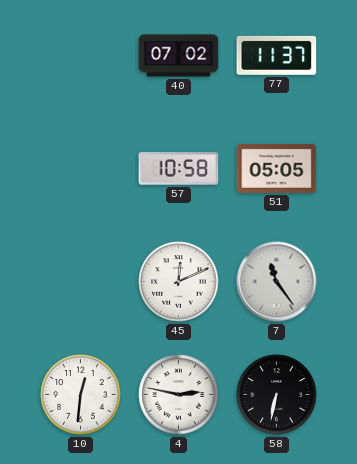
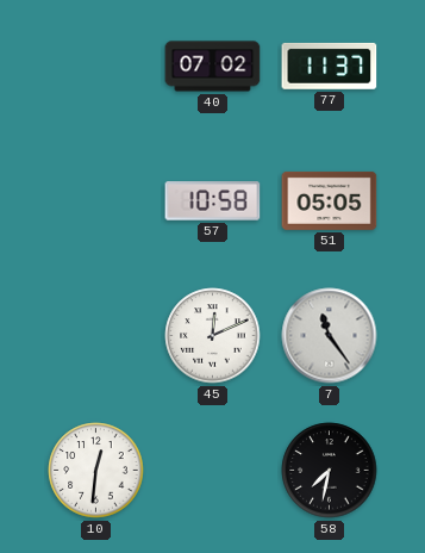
4: 2:47 -> none
58: 6:32 -> 7:32
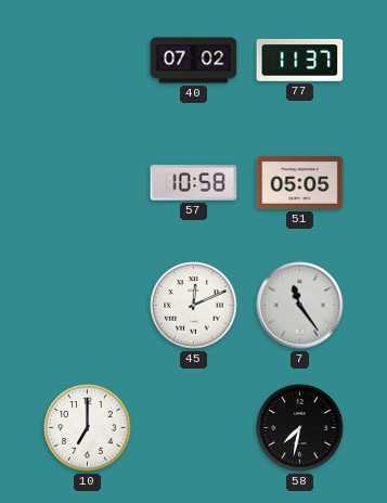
10: 12:31 -> 7:00
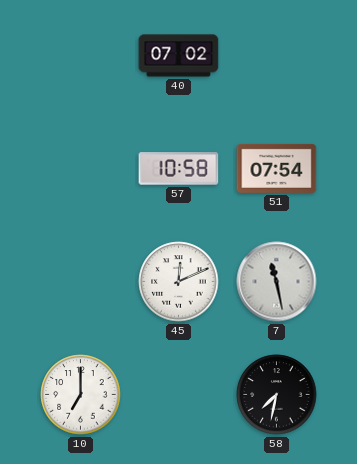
77: 11:37 -> none
51: 05:05 -> 07:54
7: 11:24 -> 11:28
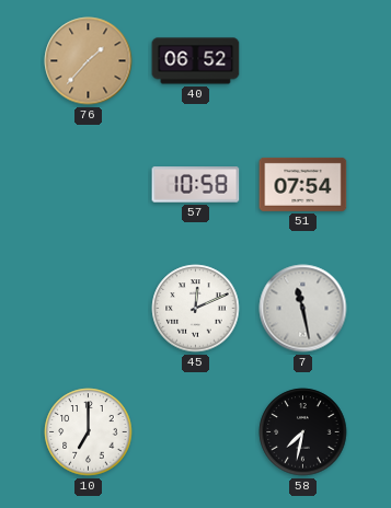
76: none -> 1:37
40: 07:02 -> 06:52
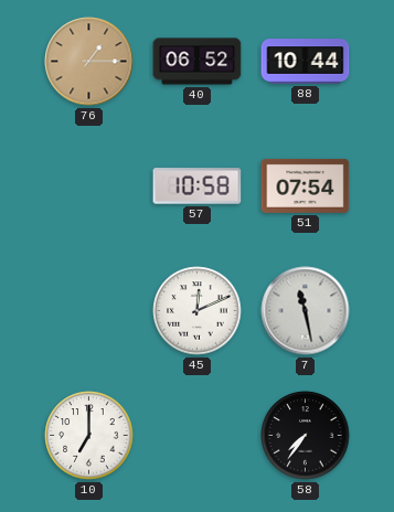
76: 1:37 -> 1:15
88: none -> 10:44
58: 7:32 -> 7:36
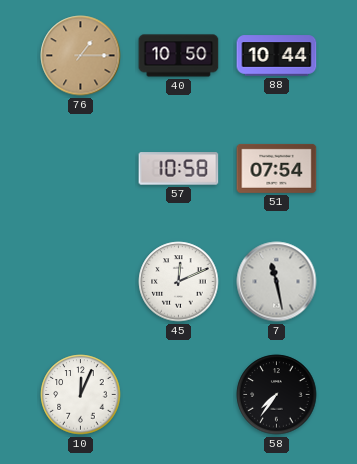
40: 06:52 -> 10:50
10: 7:00 -> 12:04
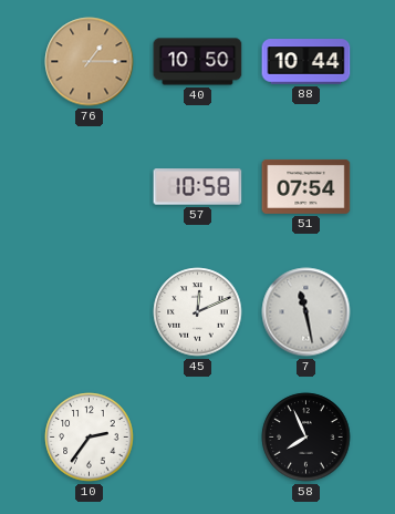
10: 12:04 -> 2:36
58: 7:36 -> 7:56
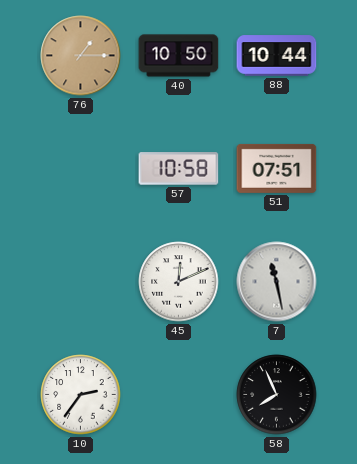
51: 07:54 -> 07:51
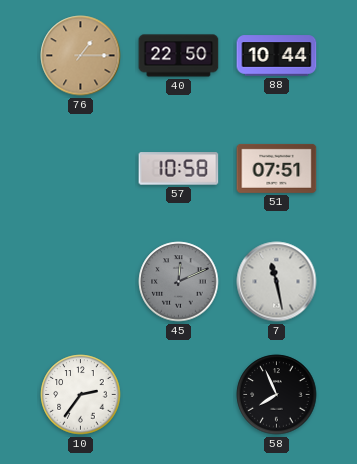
40: 10:50 -> 22:50
45 dial: white -> grey
